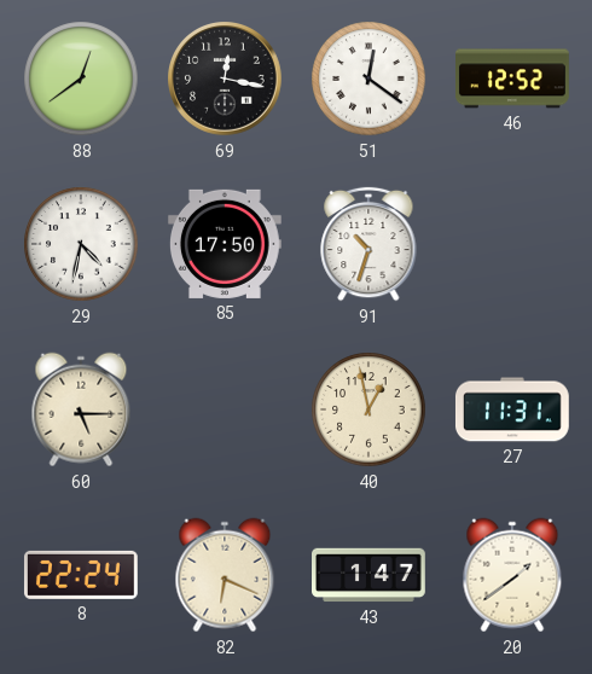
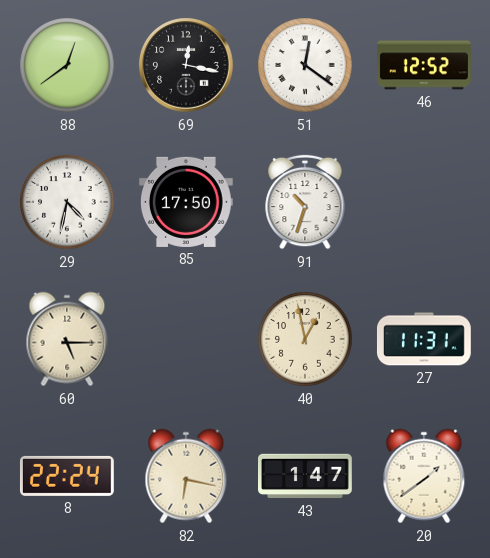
82: 6:19 -> 6:17
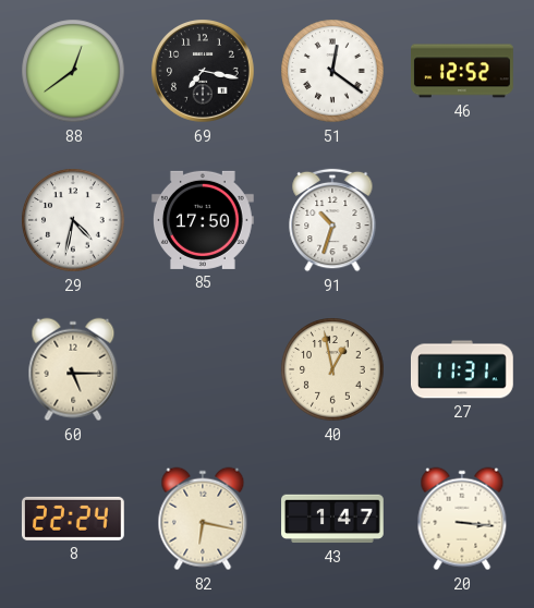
69: 12:17 -> 7:17
20: 1:39 -> 3:16
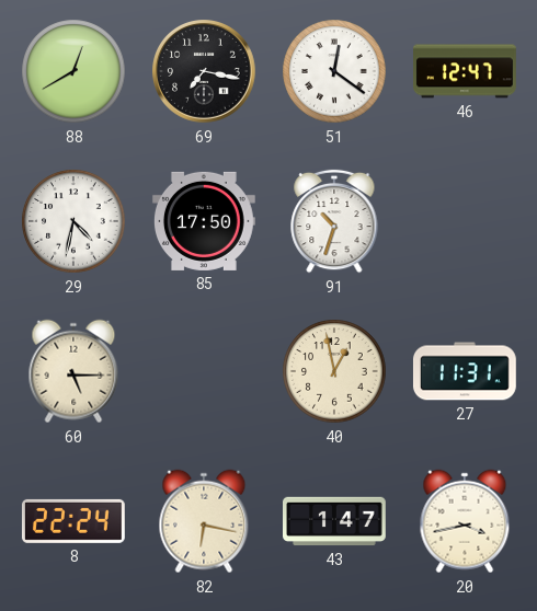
88: 12:39 -> 12:40
46: 12:52 -> 12:47
20: 3:16 -> 3:43
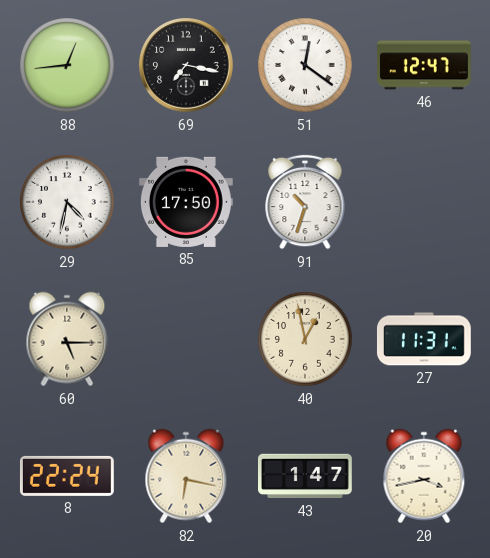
88: 12:40 -> 12:44
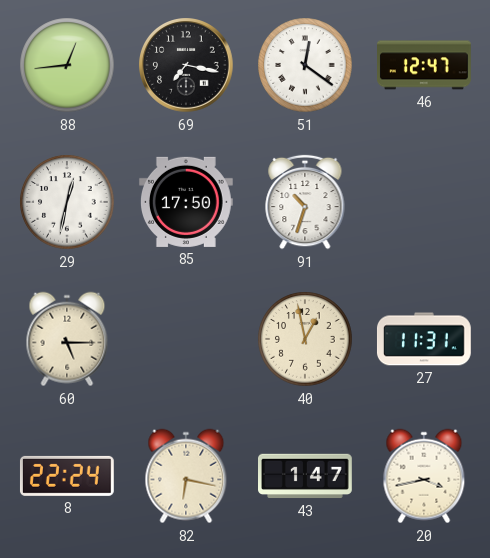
29: 4:32 -> 12:32
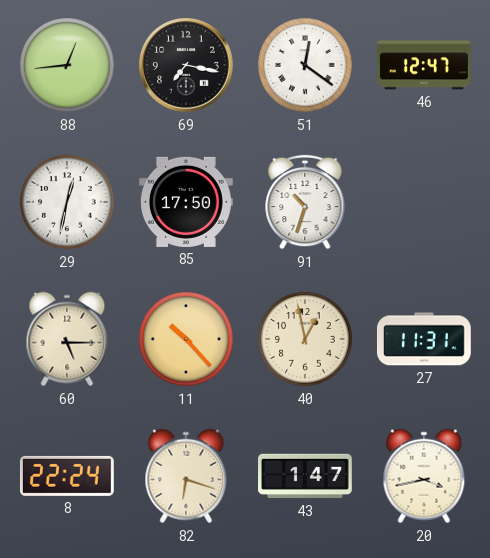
11: none -> 10:23
82: 6:17 -> 6:18
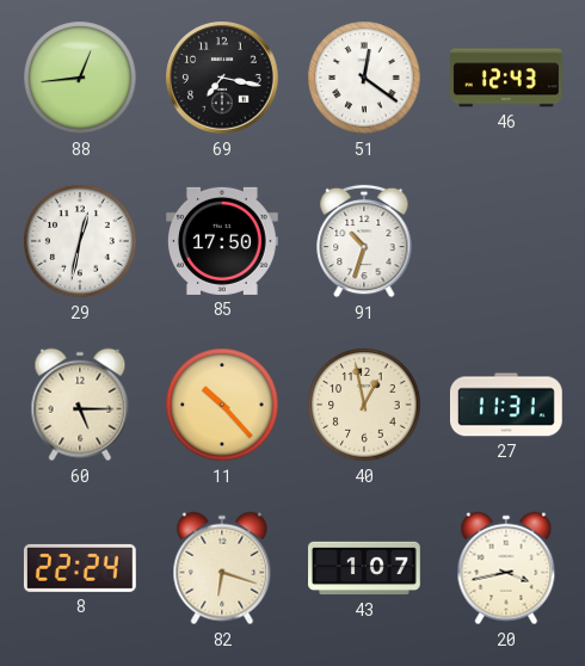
46: 12:47 -> 12:43
43: 1:47 -> 1:07
